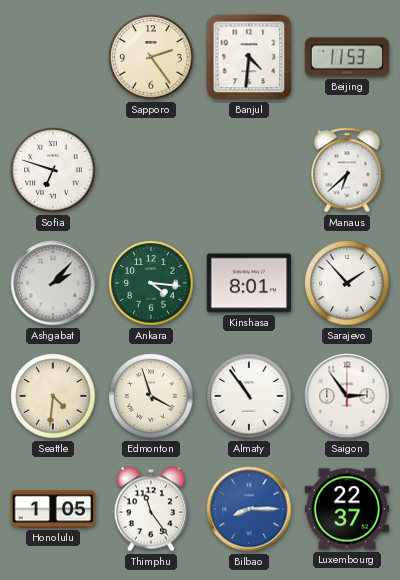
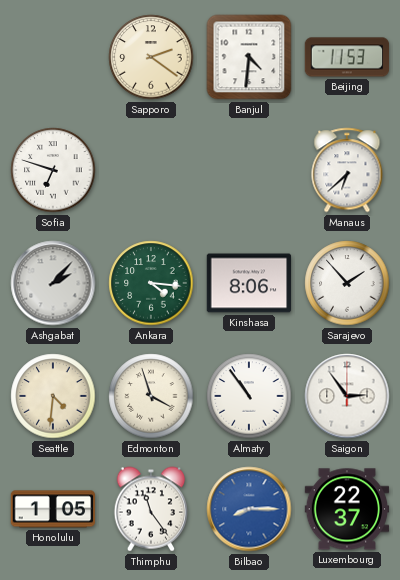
Sapporo: 2:24 -> 2:21
Kinshasa: 8:01 -> 8:06
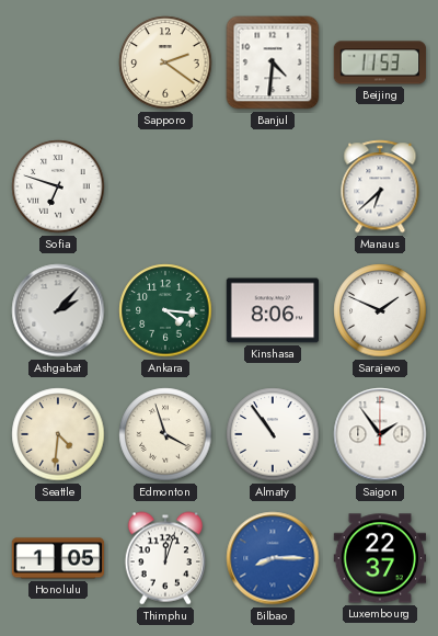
Sarajevo: 1:53 -> 1:49
Saigon: 2:54 -> 1:54
Thimphu: 11:24 -> 12:03
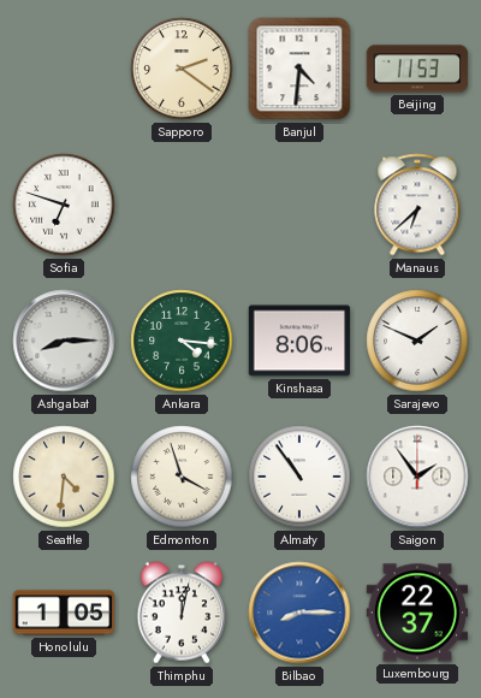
Ashgabat: 2:07 -> 8:15
Thimphu: 12:03 -> 12:02
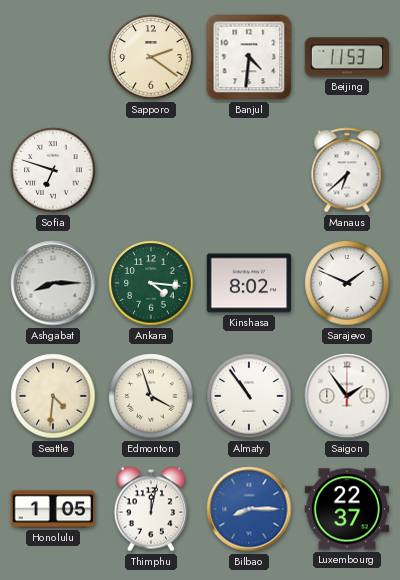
Kinshasa: 8:06 -> 8:02
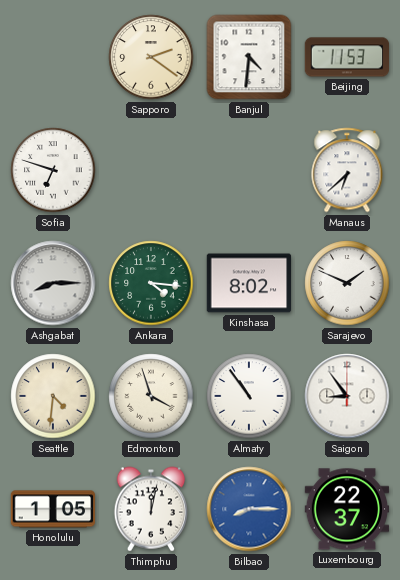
Saigon: 1:54 -> 8:54
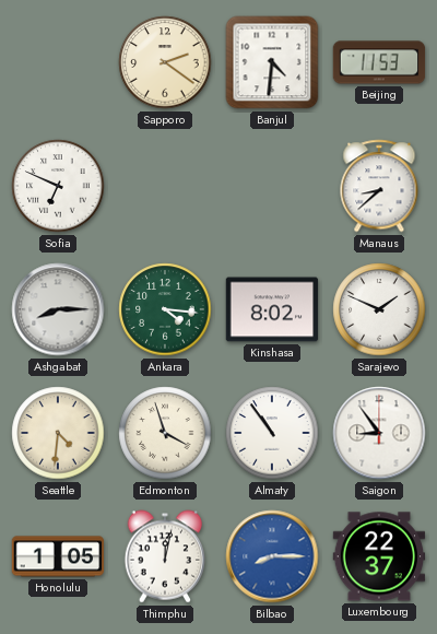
Sofia: 6:48 -> 6:49
Manaus: 6:38 -> 8:38
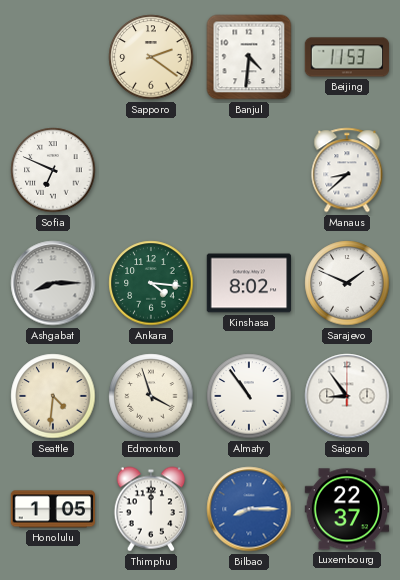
Thimphu: 12:02 -> 12:00
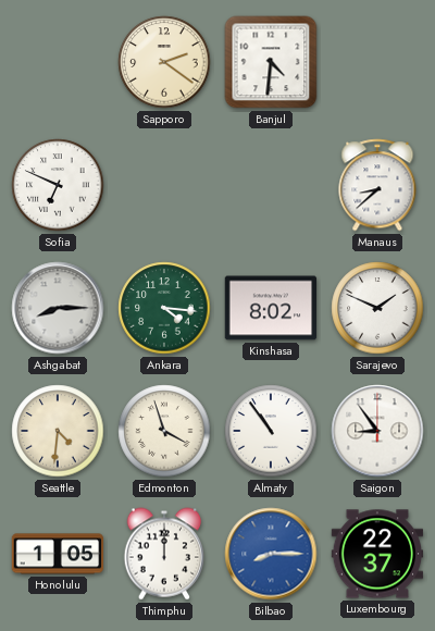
Beijing: 11:53 -> none
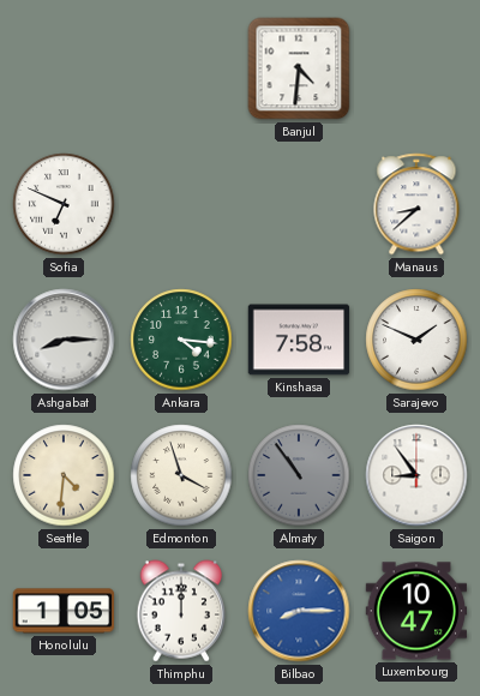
Sapporo: 2:21 -> none
Kinshasa: 8:02 -> 7:58
Almaty dial: white -> grey
Luxembourg: 22:37 -> 10:47
